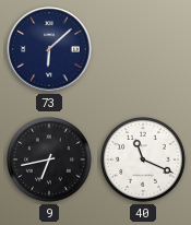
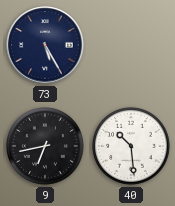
73: 6:08 -> 5:25
40: 11:19 -> 10:29
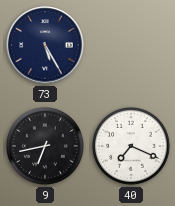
40: 10:29 -> 7:19
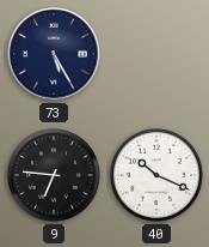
9: 6:43 -> 6:46
40: 7:19 -> 10:19
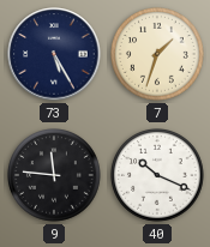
7: none -> 1:33
9: 6:46 -> 11:46
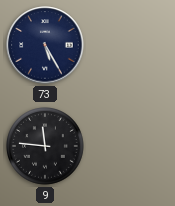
7: 1:33 -> none
40: 10:19 -> none
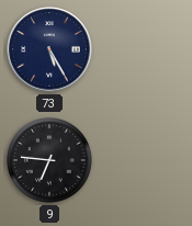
9: 11:46 -> 6:46
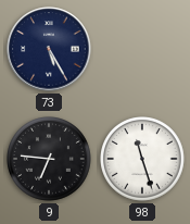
98: none -> 11:27
